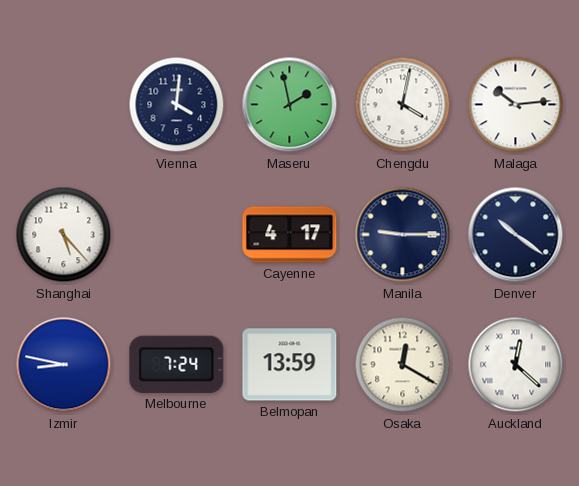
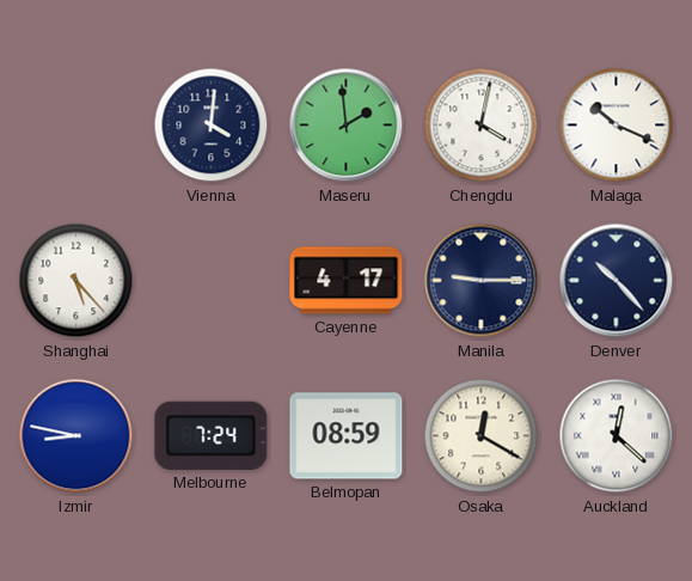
Maseru: 1:58 -> 1:59
Malaga: 10:14 -> 10:19
Denver: 10:21 -> 10:23
Belmopan: 13:59 -> 08:59
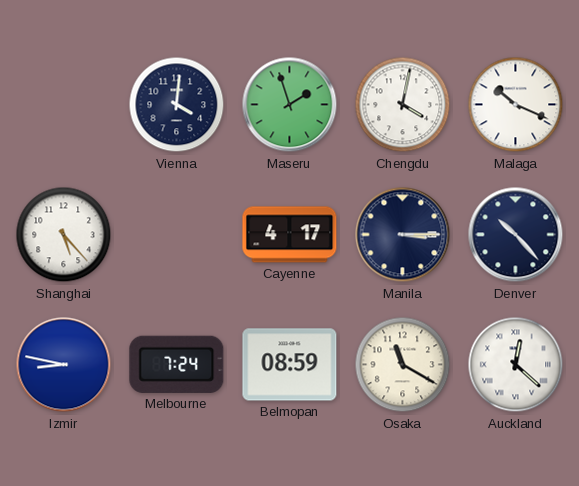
Maseru: 1:59 -> 1:57
Manila: 9:15 -> 3:15
Osaka: 12:20 -> 11:20
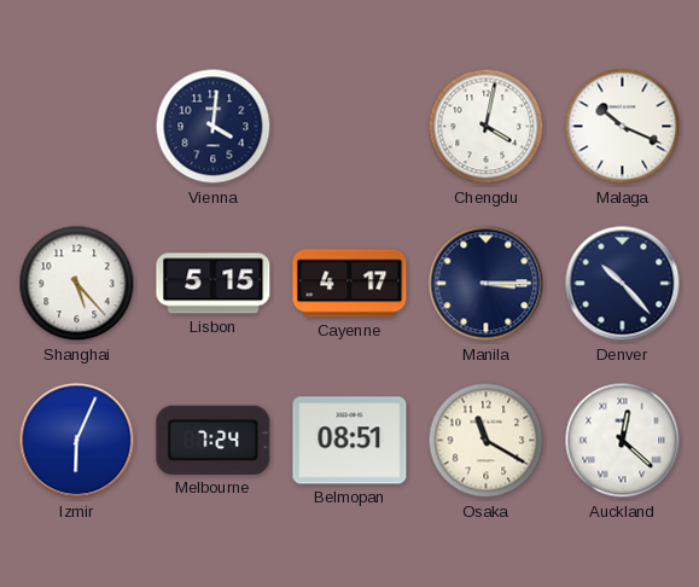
Maseru: 1:57 -> none
Lisbon: none -> 5:15
Izmir: 8:47 -> 6:04
Belmopan: 08:59 -> 08:51
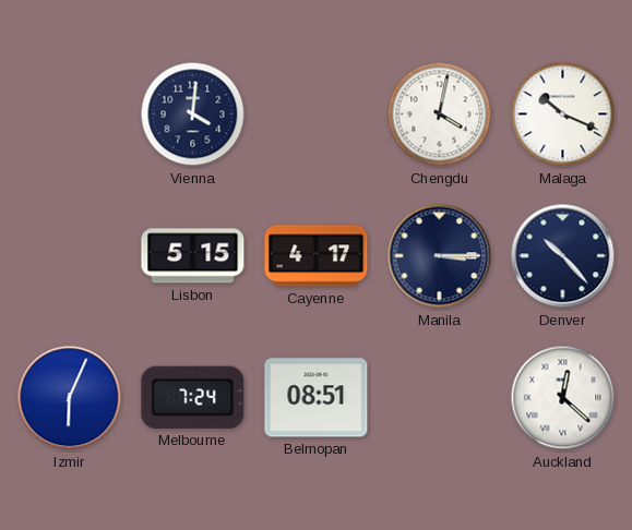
Shanghai: 5:23 -> none
Osaka: 11:20 -> none
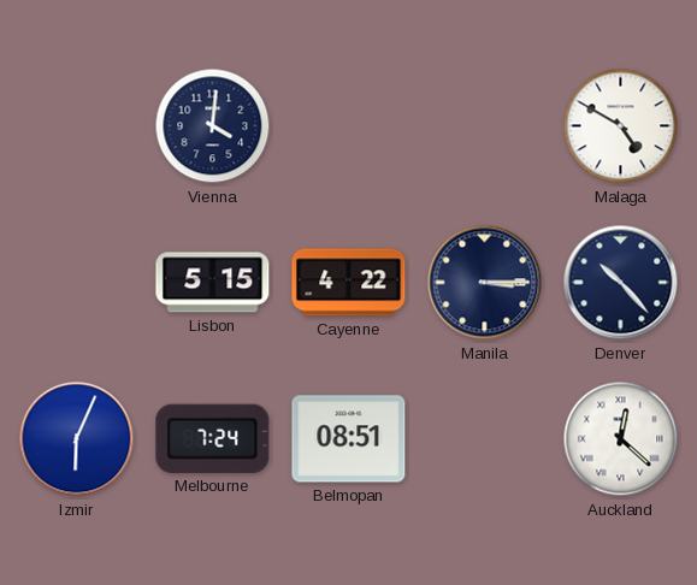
Chengdu: 4:02 -> none
Malaga: 10:19 -> 4:50
Cayenne: 4:17 -> 4:22
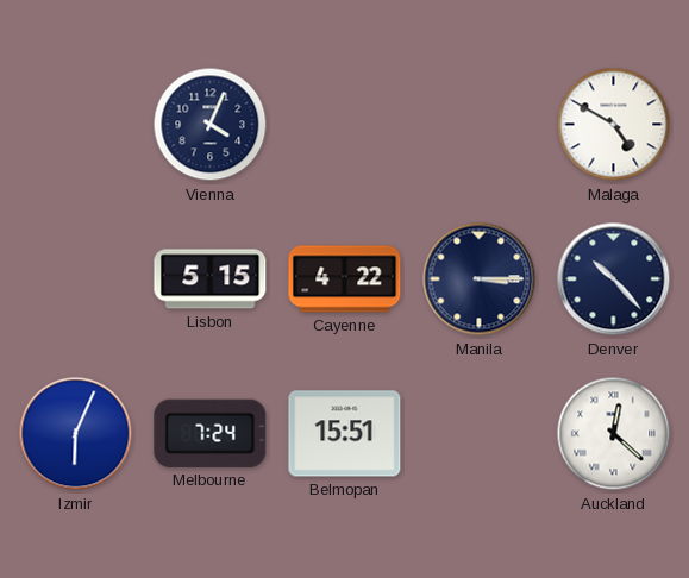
Vienna: 4:01 -> 4:04
Belmopan: 08:51 -> 15:51
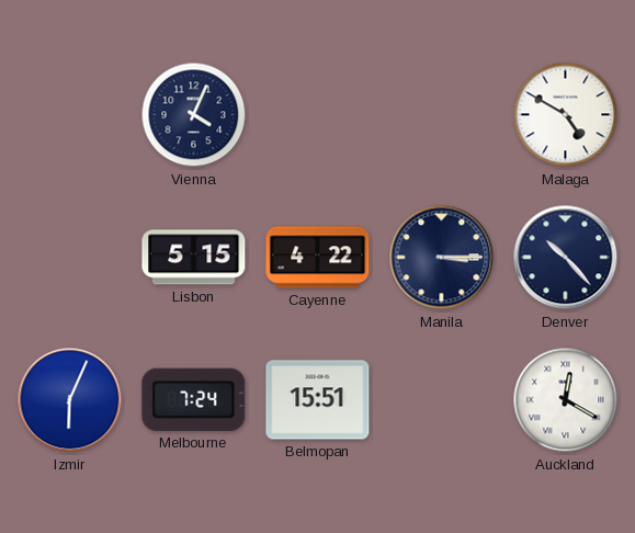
Auckland: 12:22 -> 12:20
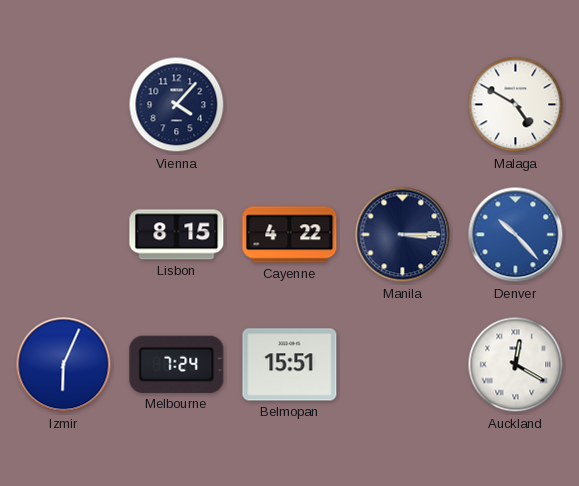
Vienna: 4:04 -> 4:07
Lisbon: 5:15 -> 8:15
Denver dial: navy -> blue
